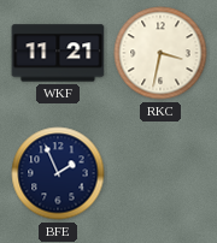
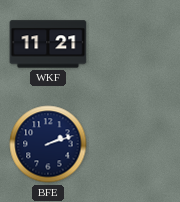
RKC: 3:32 -> none
BFE: 1:56 -> 2:12
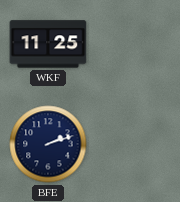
WKF: 11:21 -> 11:25
